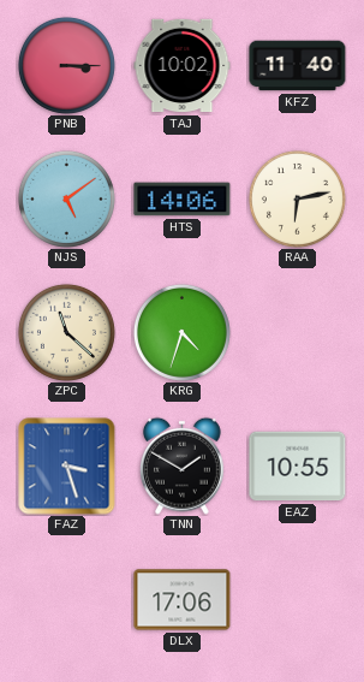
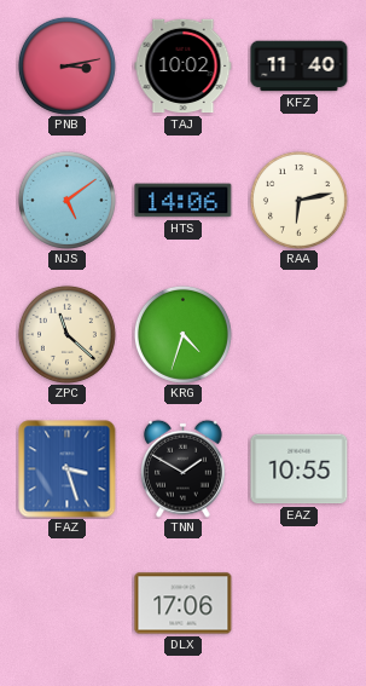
PNB: 3:15 -> 3:13
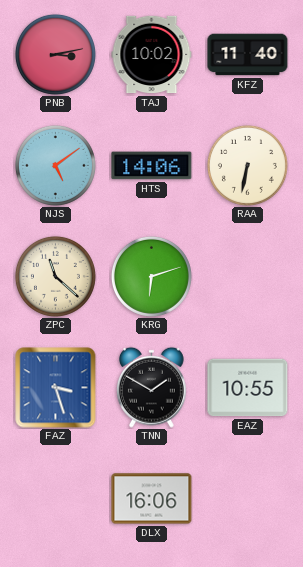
RAA: 6:13 -> 6:32
KRG: 4:33 -> 6:12
DLX: 17:06 -> 16:06
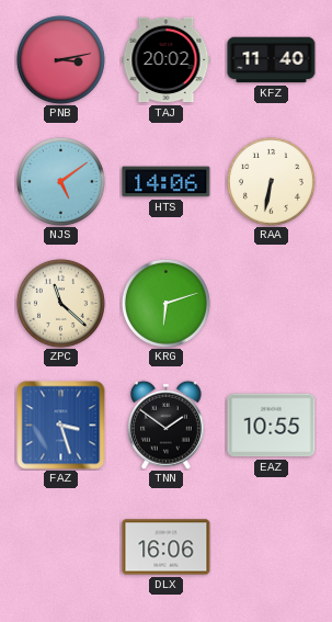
TAJ: 10:02 -> 20:02
TNN: 1:50 -> 1:51
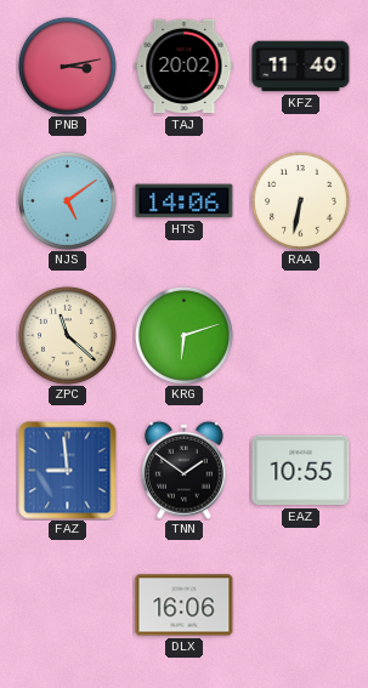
FAZ: 3:27 -> 8:59
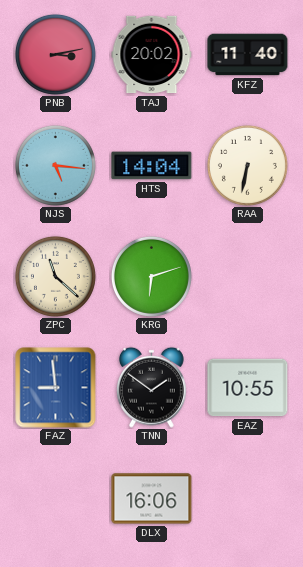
NJS: 5:09 -> 5:16
HTS: 14:06 -> 14:04
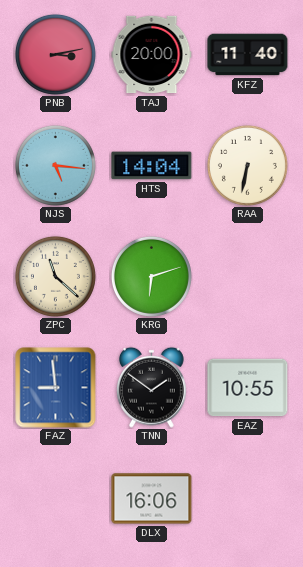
TAJ: 20:02 -> 20:00
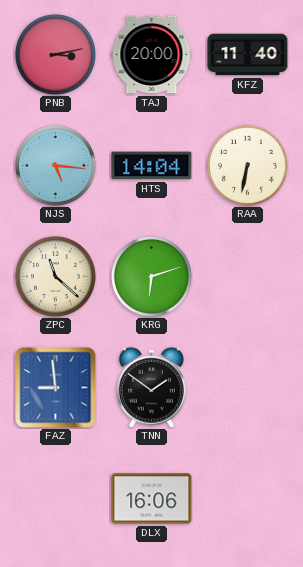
EAZ: 10:55 -> none
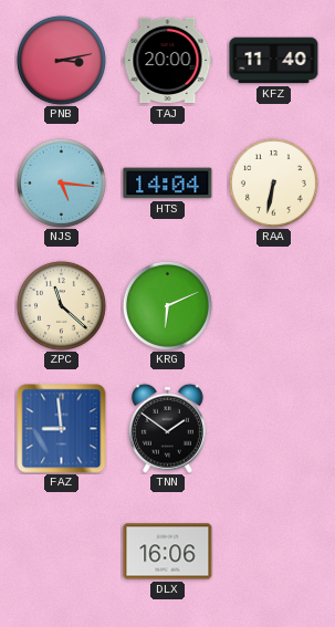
KRG: 6:12 -> 6:11
